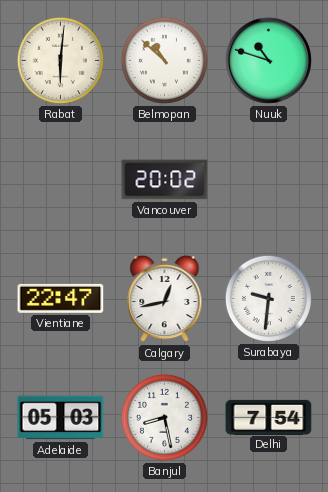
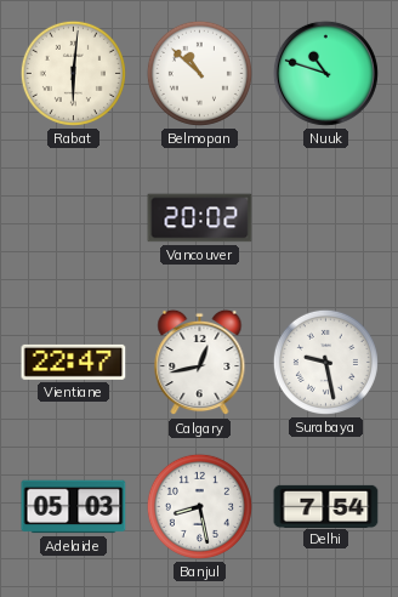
Surabaya: 9:31 -> 9:28
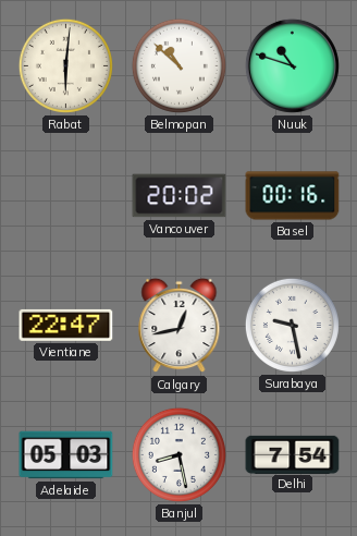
Basel: none -> 00:16
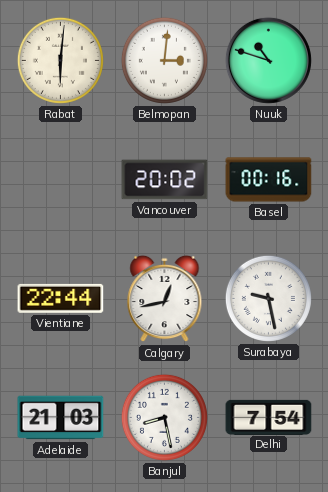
Belmopan: 10:52 -> 3:01
Vientiane: 22:47 -> 22:44
Adelaide: 05:03 -> 21:03
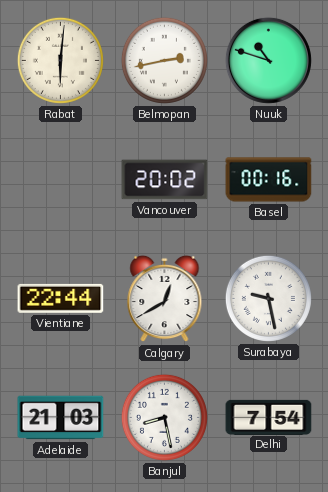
Belmopan: 3:01 -> 2:43
Calgary: 12:43 -> 12:40
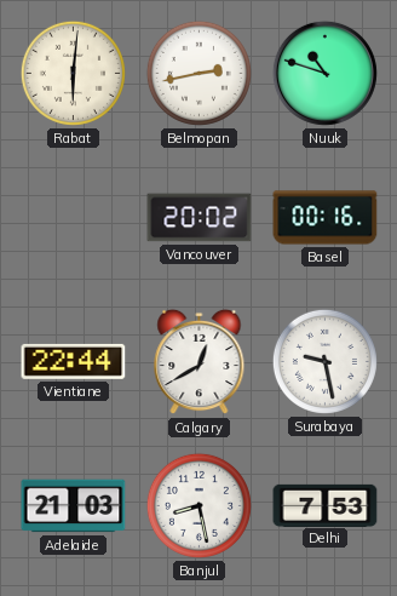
Delhi: 7:54 -> 7:53
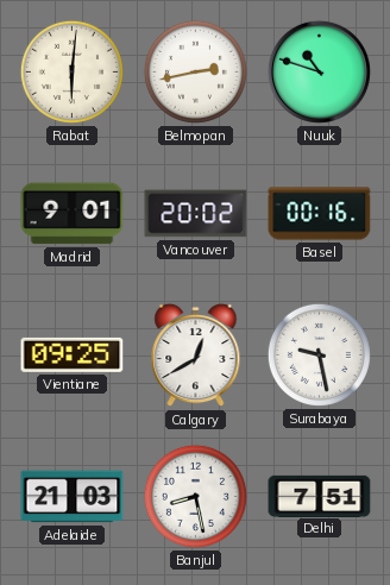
Madrid: none -> 9:01
Vientiane: 22:44 -> 09:25
Delhi: 7:53 -> 7:51
